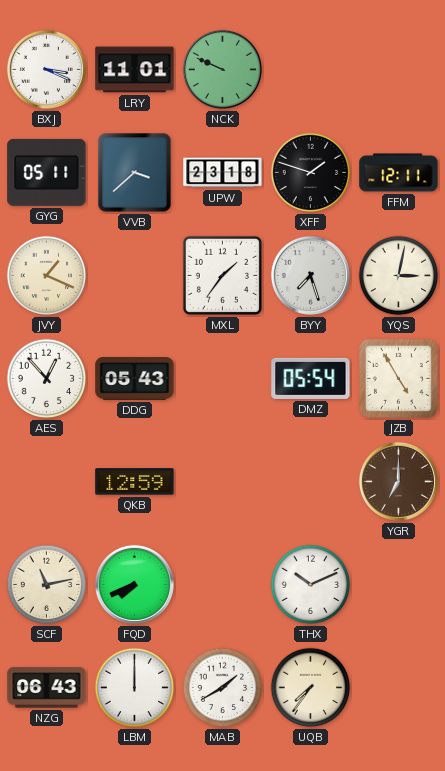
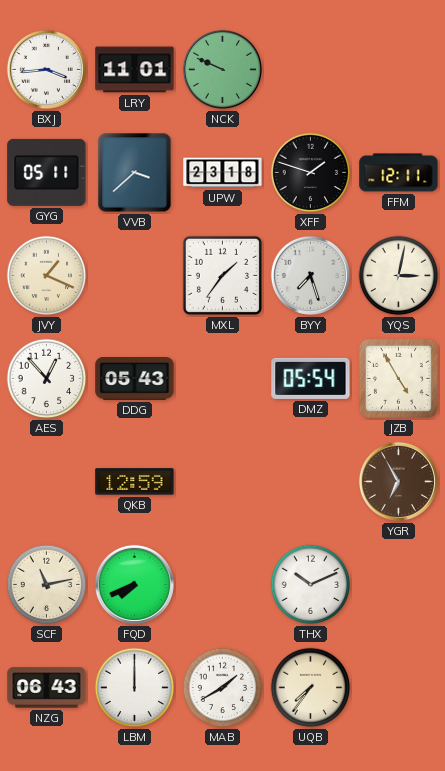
BXJ: 3:19 -> 3:44
YGR: 7:00 -> 6:55
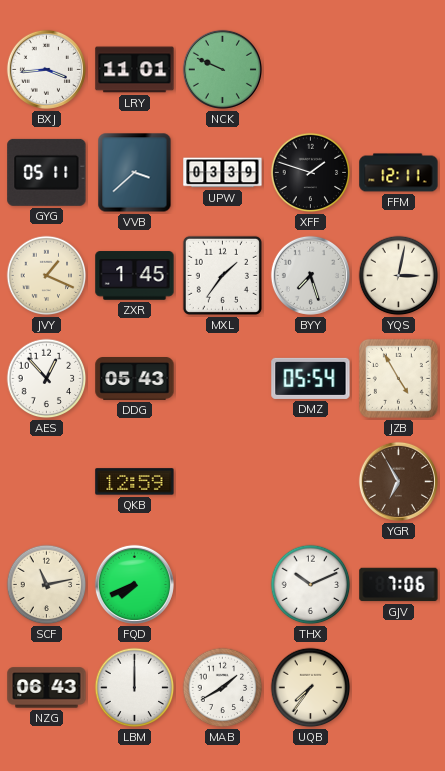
UPW: 23:18 -> 03:39
ZXR: none -> 1:45
GJV: none -> 7:06
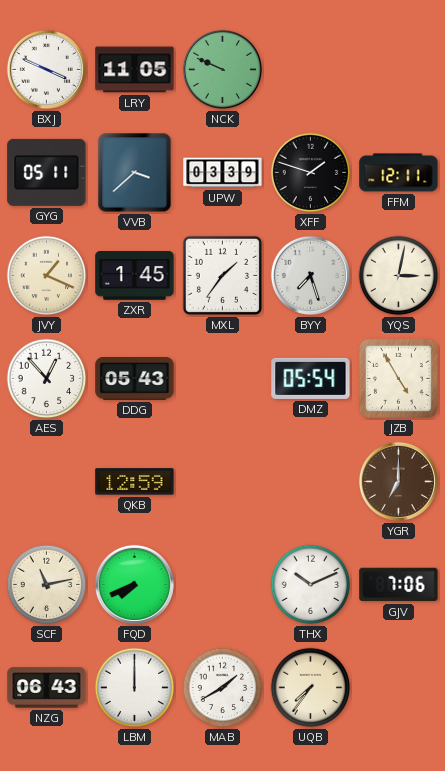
BXJ: 3:44 -> 3:49
LRY: 11:01 -> 11:05
YGR: 6:55 -> 7:00
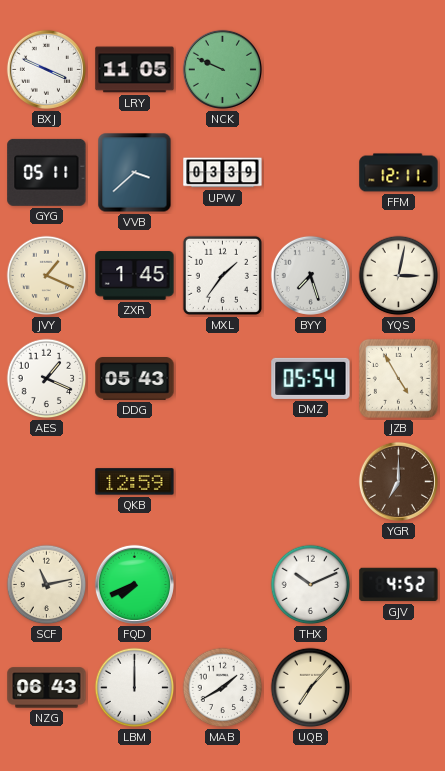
XFF: 1:48 -> none
AES: 12:53 -> 1:19
GJV: 7:06 -> 4:52
UQB: 7:36 -> 7:07
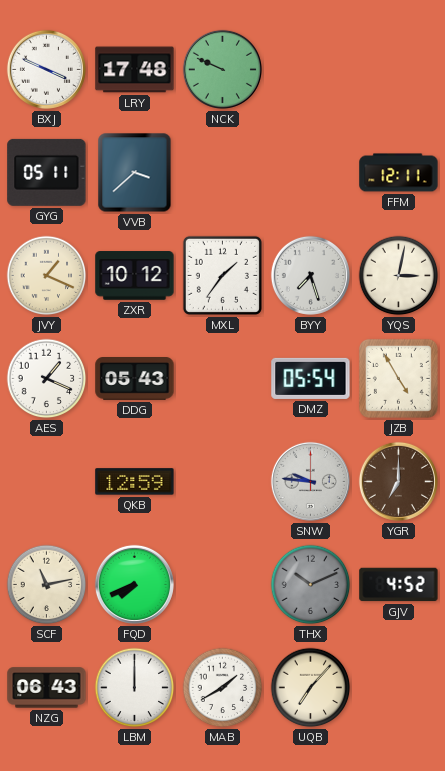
LRY: 11:05 -> 17:48
UPW: 03:39 -> none
ZXR: 1:45 -> 10:12
SNW: none -> 9:46
THX dial: white -> grey
